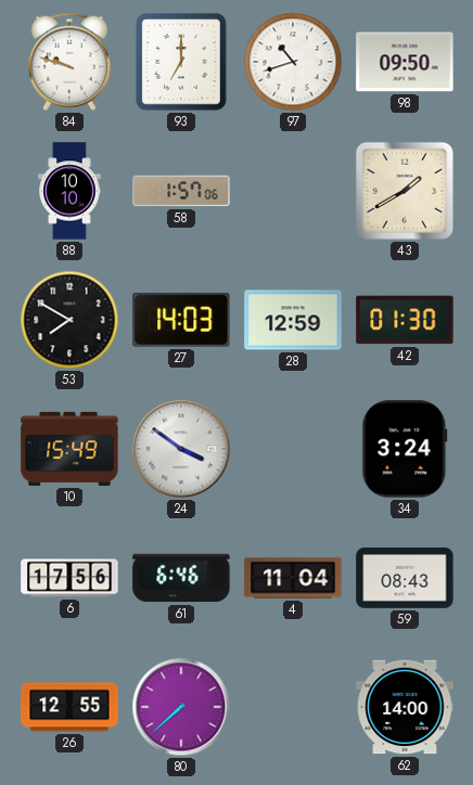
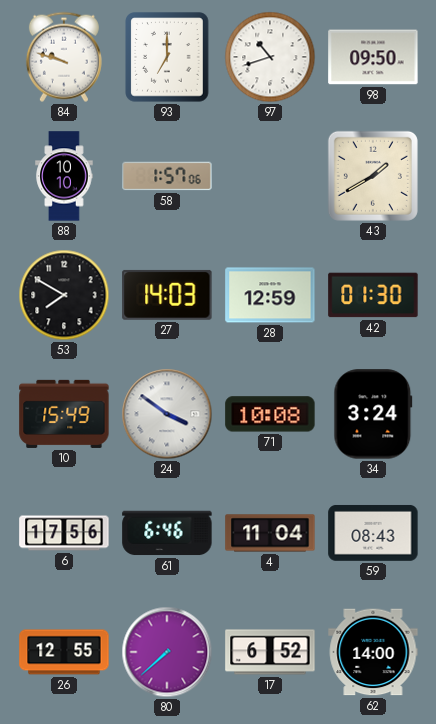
71: none -> 10:08
17: none -> 6:52
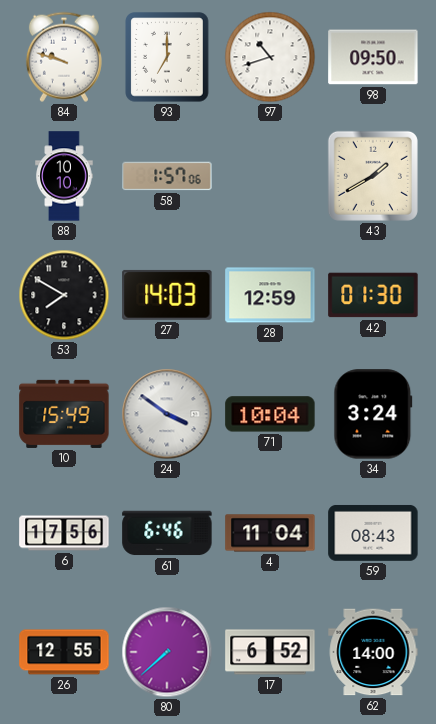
71: 10:08 -> 10:04
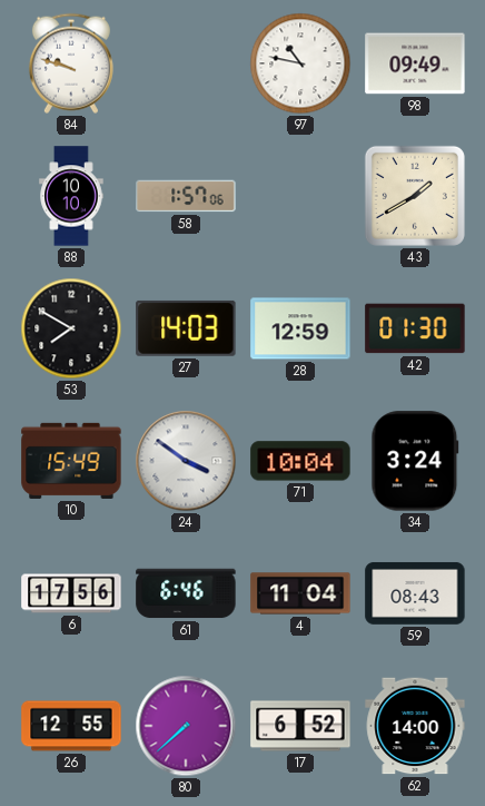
93: 7:00 -> none
97: 10:42 -> 10:47
98: 09:50 -> 09:49
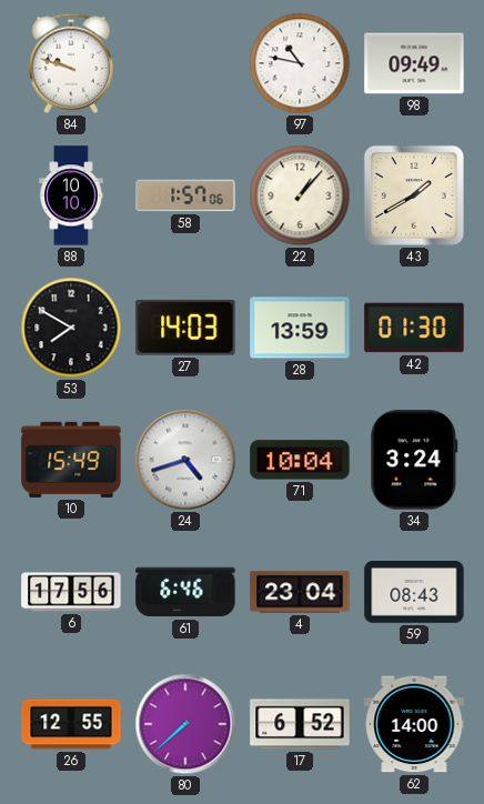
22: none -> 1:07
28: 12:59 -> 13:59
24: 3:51 -> 4:42
4: 11:04 -> 23:04
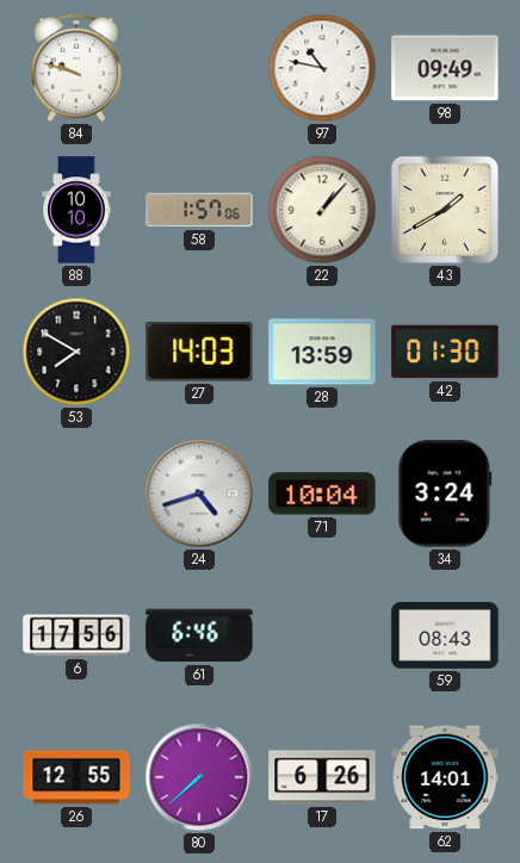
10: 15:49 -> none
4: 23:04 -> none
17: 6:52 -> 6:26
62: 14:00 -> 14:01
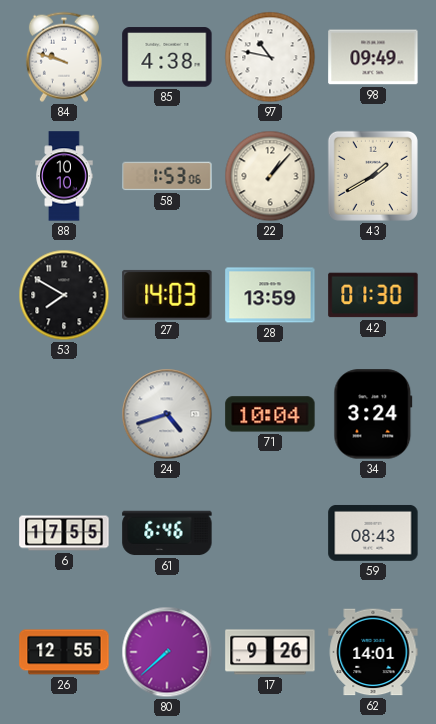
85: none -> 4:38
58: 1:57 -> 1:53
6: 17:56 -> 17:55
17: 6:26 -> 9:26
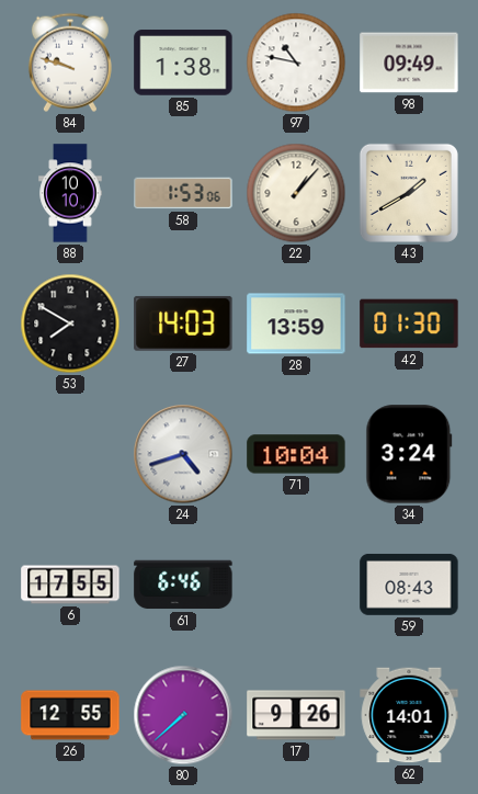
85: 4:38 -> 1:38
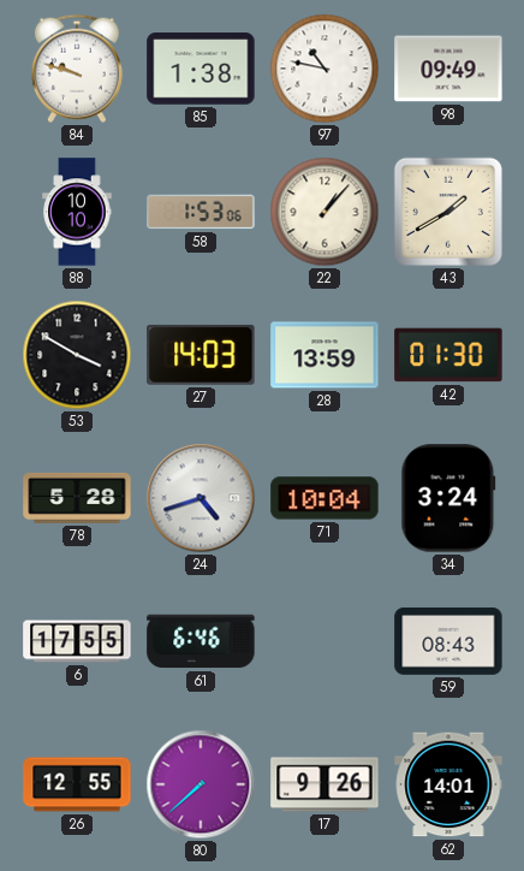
53: 7:50 -> 3:50
78: none -> 5:28
